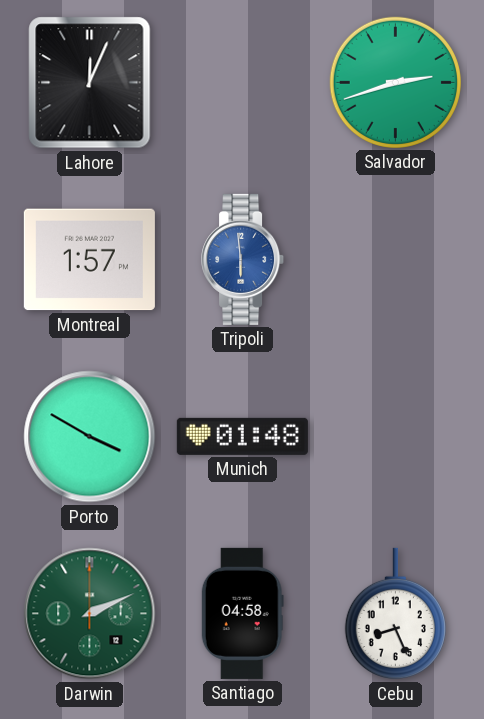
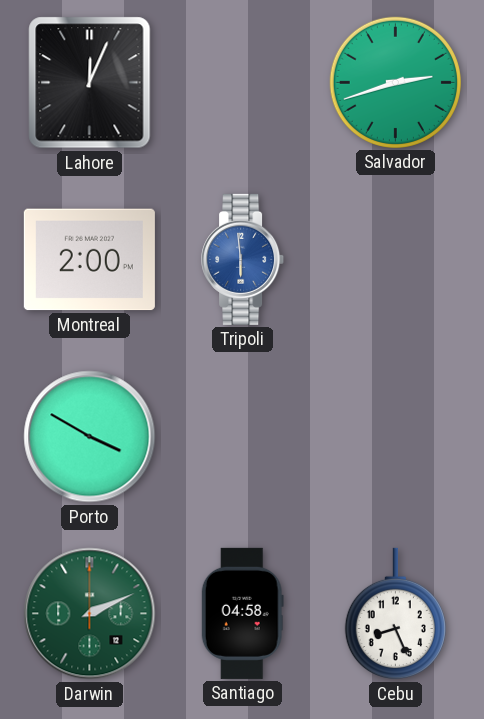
Montreal: 1:57 -> 2:00
Munich: 01:48 -> none
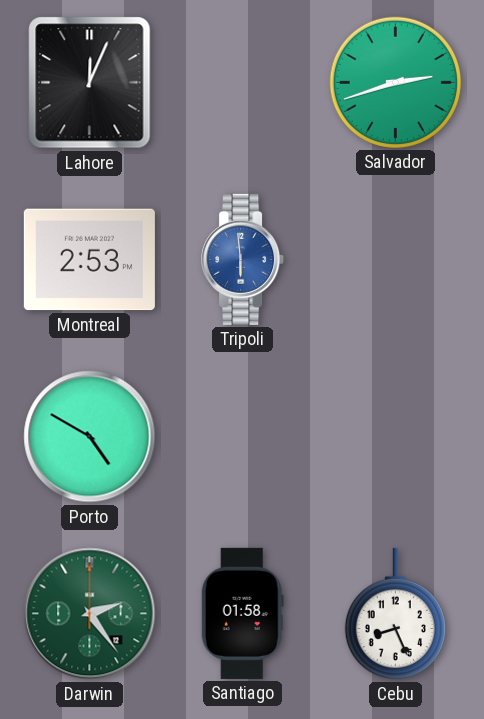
Montreal: 2:00 -> 2:53
Porto: 3:50 -> 4:50
Darwin: 2:11 -> 2:24
Santiago: 04:58 -> 01:58
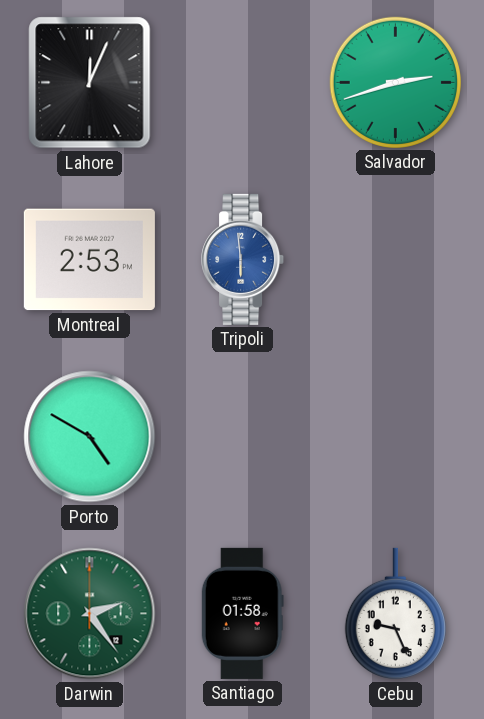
Cebu: 8:26 -> 9:26
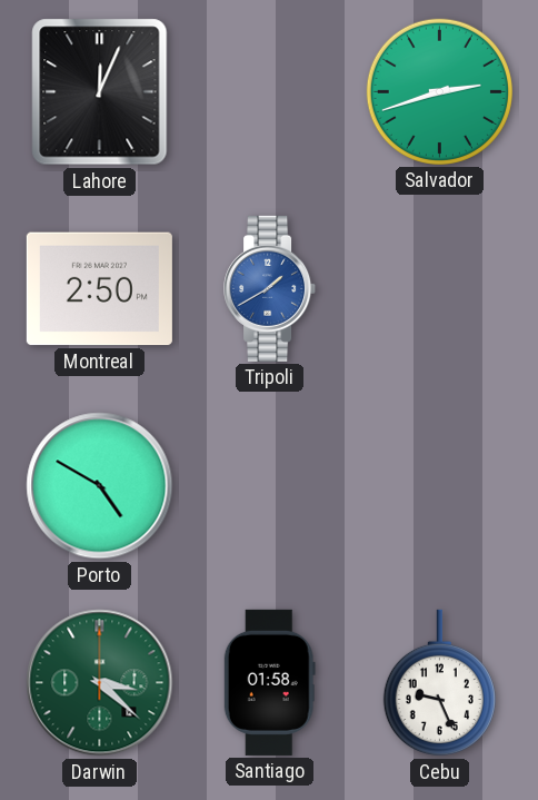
Montreal: 2:53 -> 2:50
Tripoli: 5:59 -> 1:40
Darwin: 2:24 -> 3:22
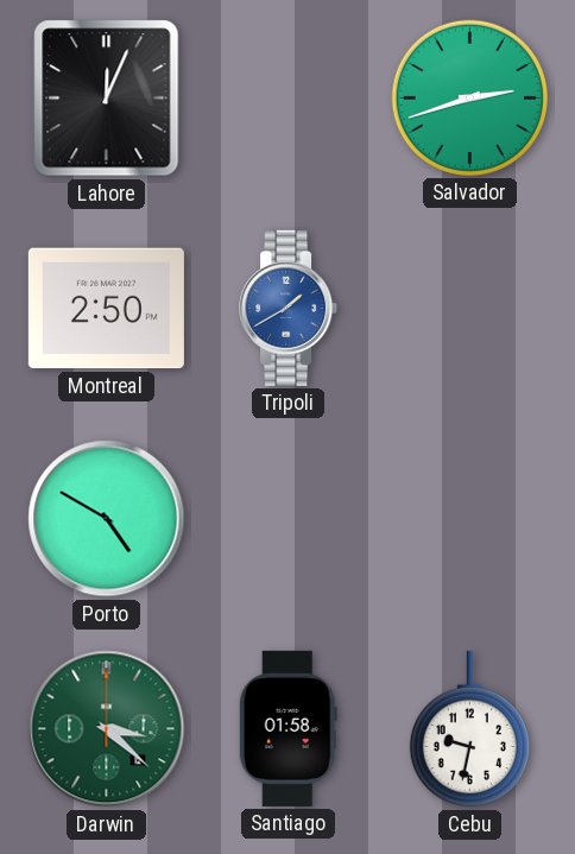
Cebu: 9:26 -> 9:32
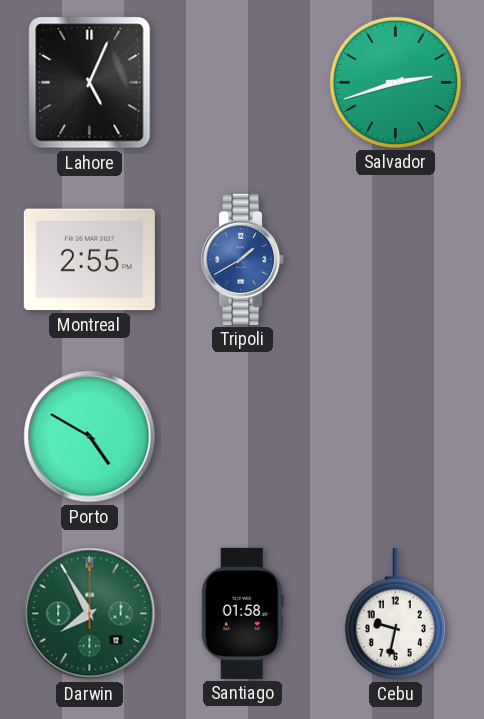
Lahore: 12:04 -> 5:04
Montreal: 2:50 -> 2:55
Darwin: 3:22 -> 7:55
